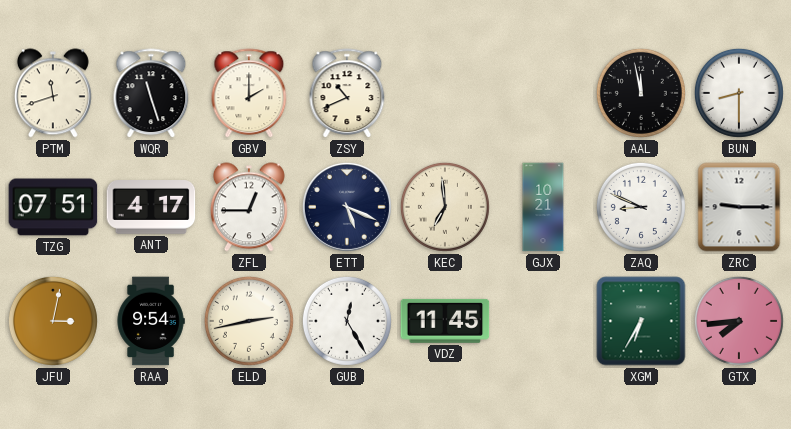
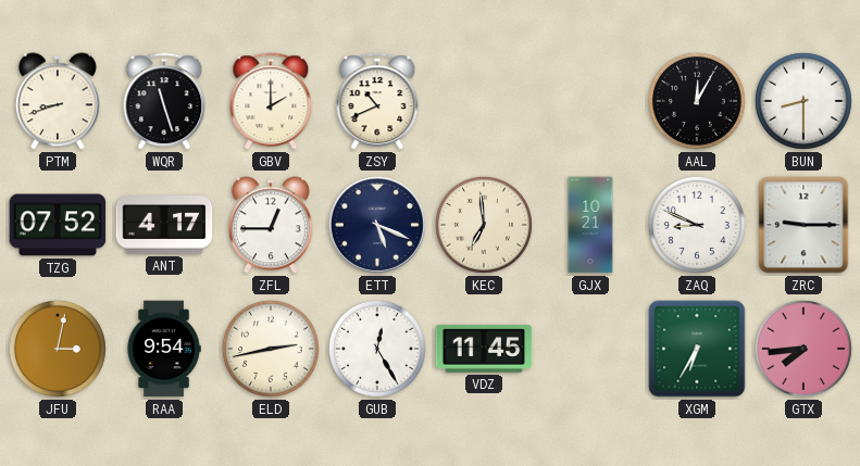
PTM: 11:42 -> 8:42
AAL: 11:58 -> 12:05
TZG: 07:51 -> 07:52
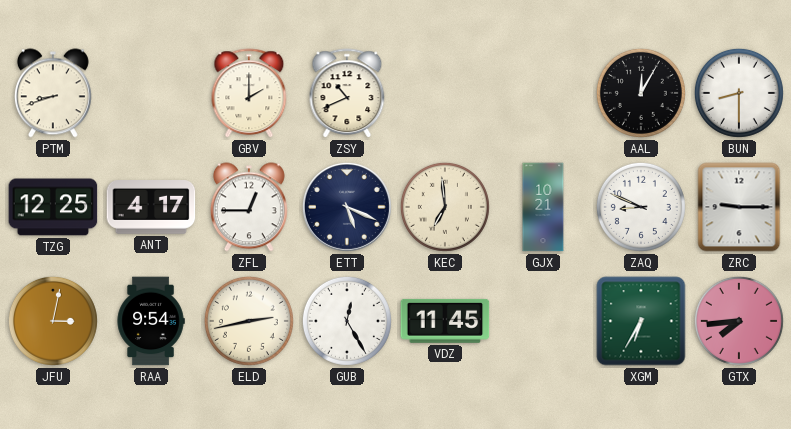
WQR: 11:27 -> none
TZG: 07:52 -> 12:25
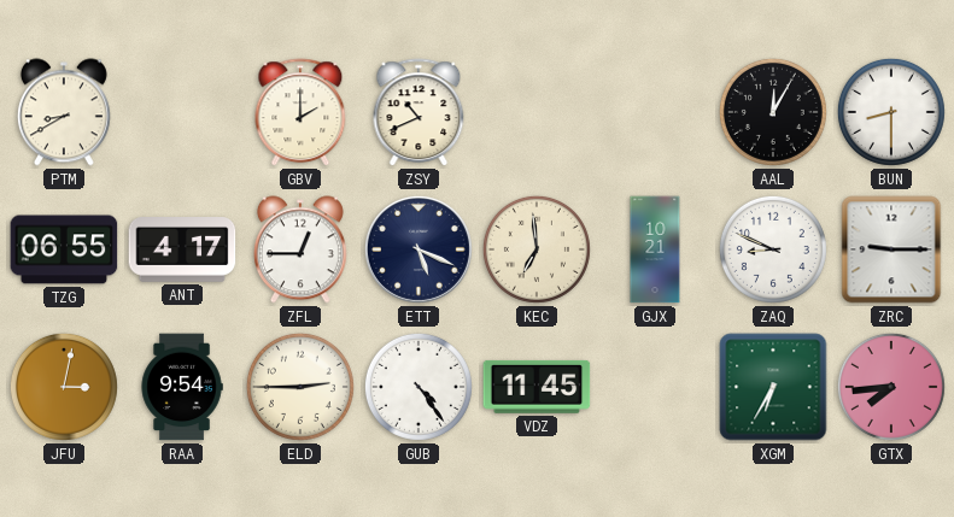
PTM: 8:42 -> 8:40
TZG: 12:25 -> 06:55
ELD: 2:43 -> 2:45
GUB: 12:25 -> 4:24
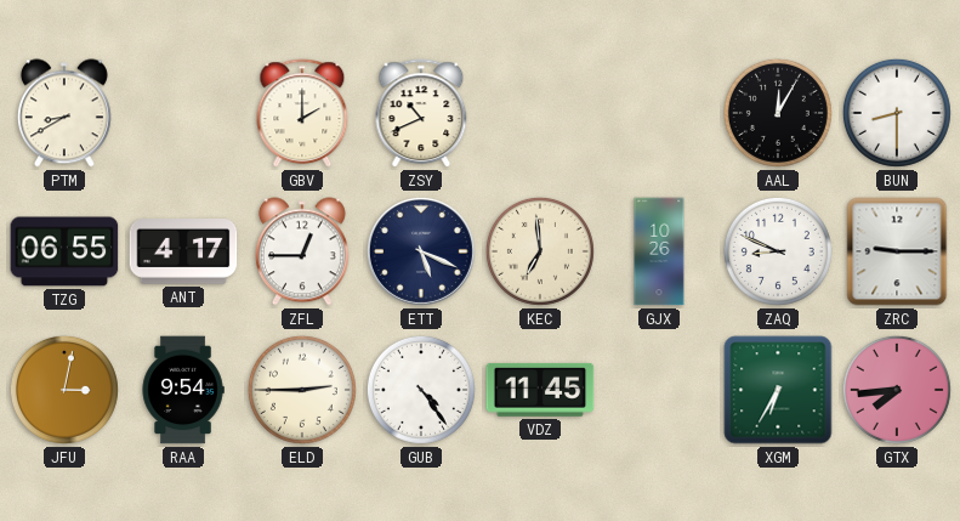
GJX: 10:21 -> 10:26
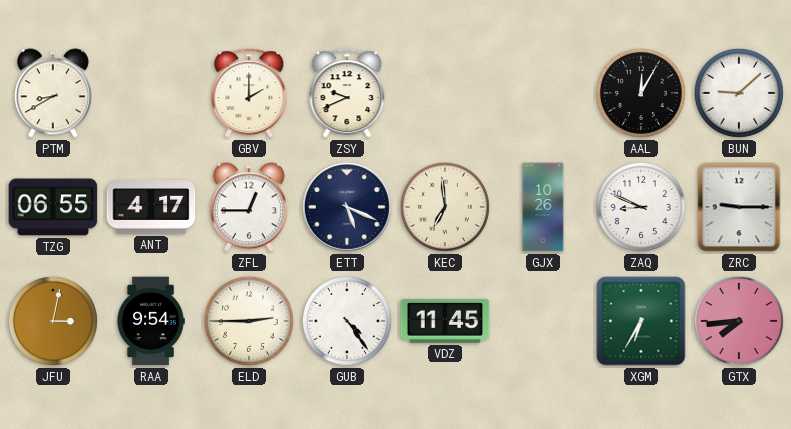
ZSY: 10:41 -> 9:41
BUN: 8:30 -> 9:08
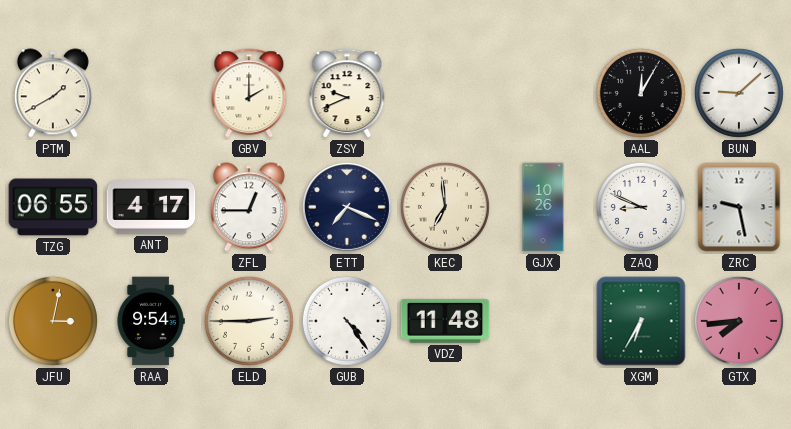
PTM: 8:40 -> 1:40
ETT: 5:19 -> 7:19
ZRC: 9:15 -> 9:28
VDZ: 11:45 -> 11:48
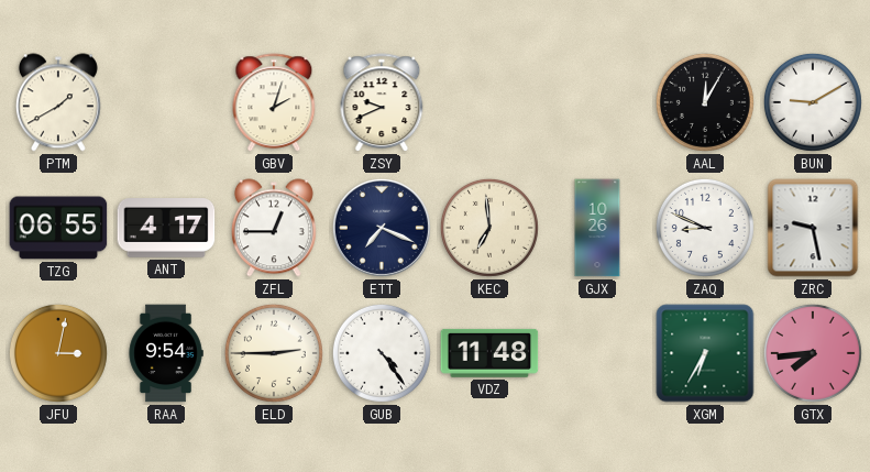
GBV: 2:00 -> 2:03
BUN: 9:08 -> 9:10
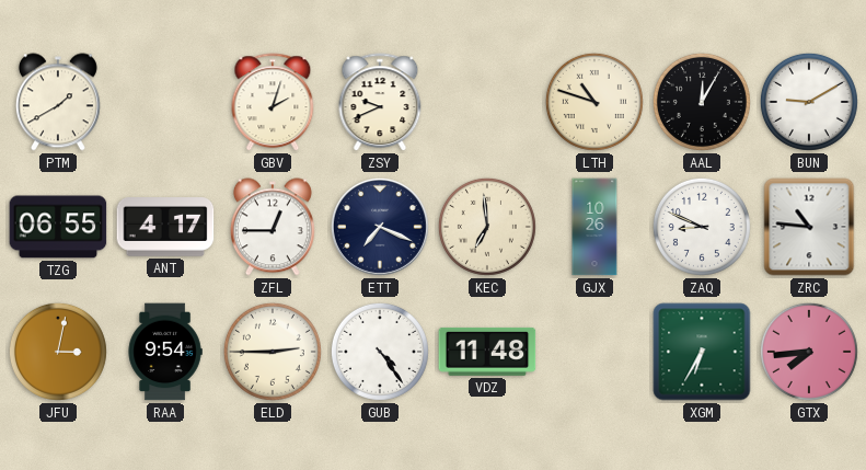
LTH: none -> 10:48
ZRC: 9:28 -> 10:46
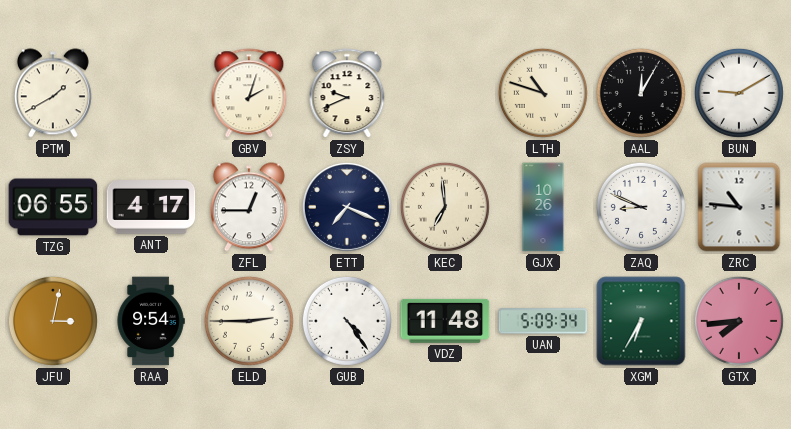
UAN: none -> 5:09
